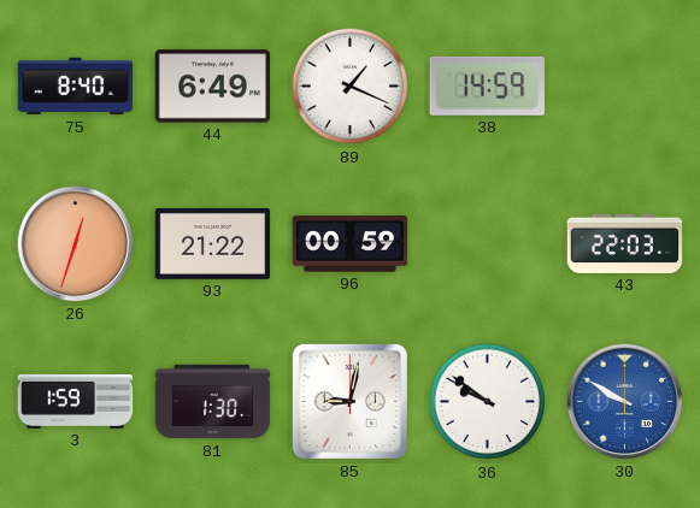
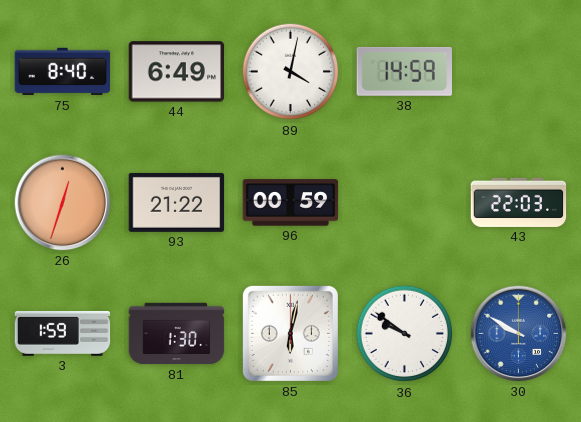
89: 1:19 -> 4:02
85: 9:02 -> 6:02
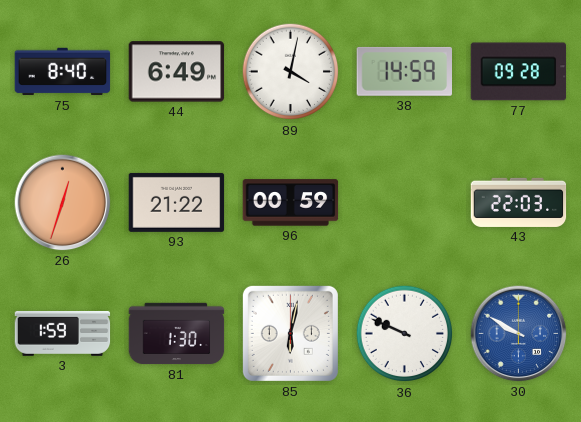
77: none -> 09:28
36: 9:51 -> 9:49
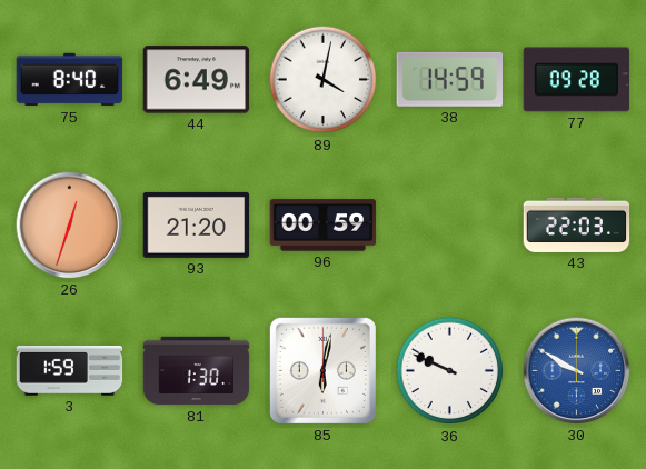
93: 21:22 -> 21:20
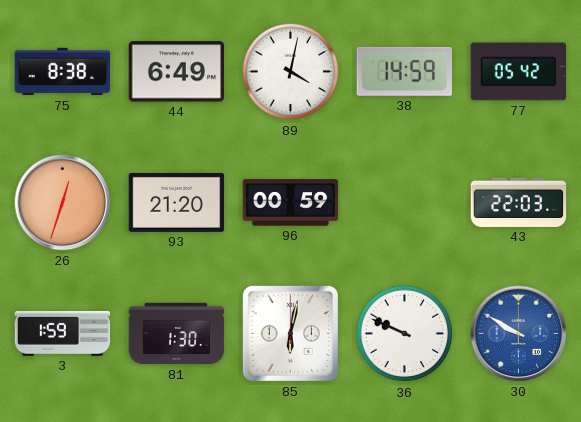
75: 8:40 -> 8:38
77: 09:28 -> 05:42
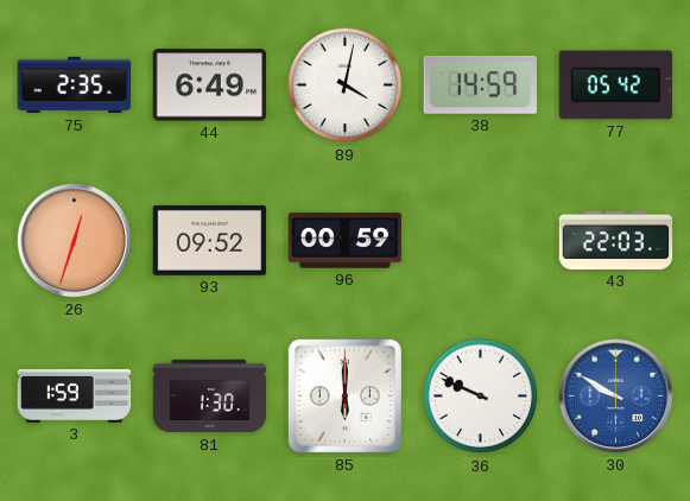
75: 8:38 -> 2:35
93: 21:20 -> 09:52
85: 6:02 -> 6:00
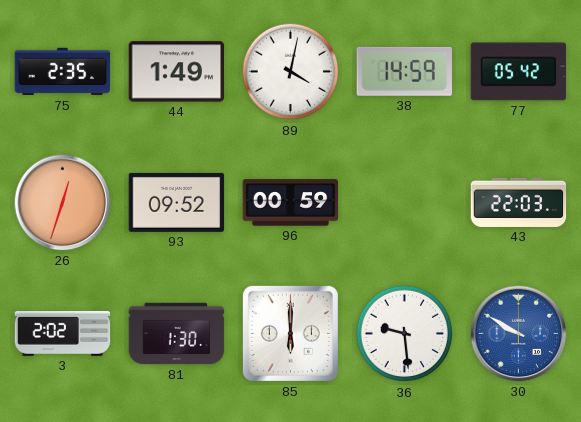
44: 6:49 -> 1:49
3: 1:59 -> 2:02
36: 9:49 -> 9:29
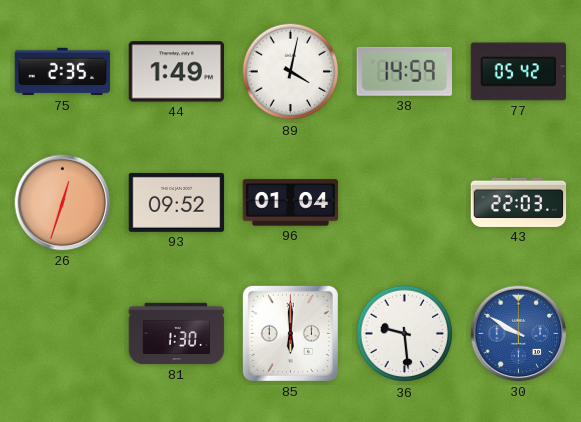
96: 00:59 -> 01:04
3: 2:02 -> none
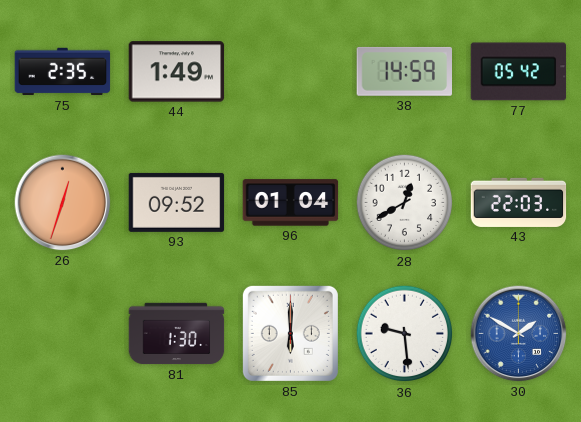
89: 4:02 -> none
28: none -> 12:40
30: 9:50 -> 1:50
